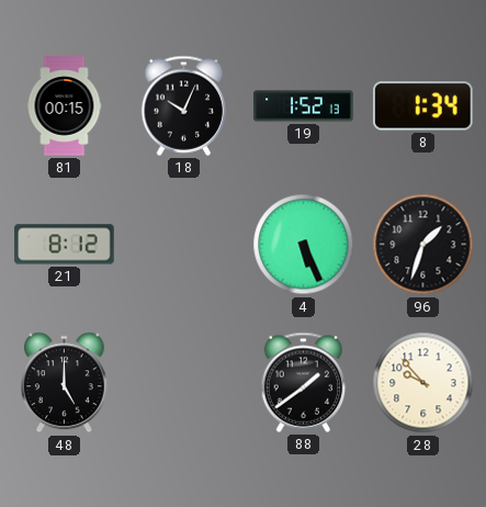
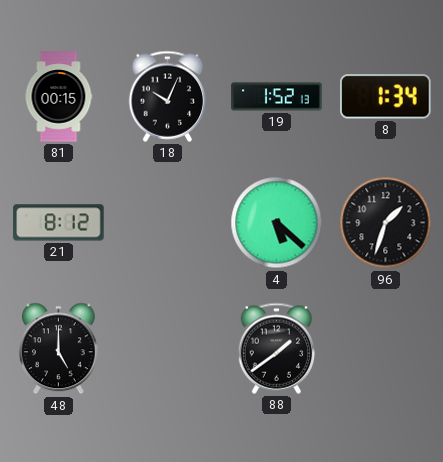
4: 5:26 -> 5:22
28: 9:53 -> none
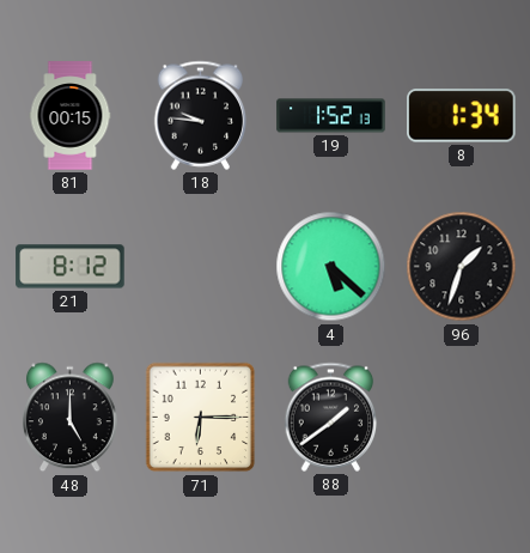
18: 10:04 -> 9:46
71: none -> 6:15
